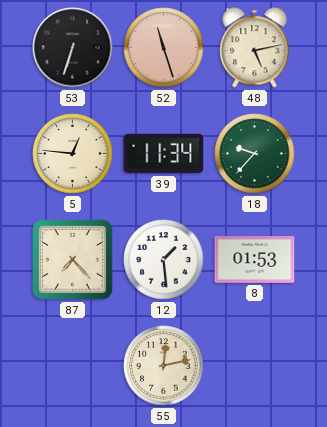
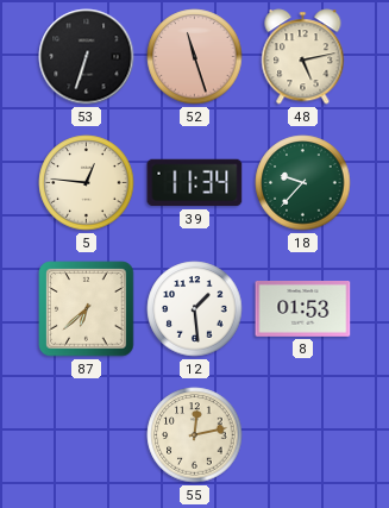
87: 7:23 -> 6:38
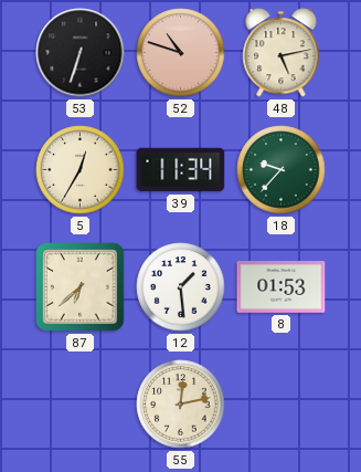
52: 11:27 -> 10:48
5: 12:46 -> 12:35
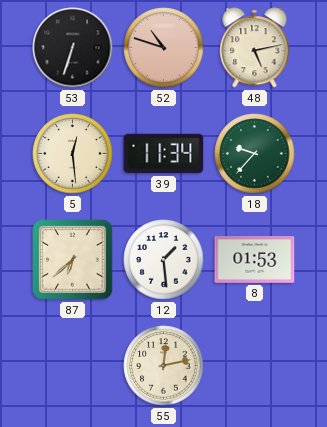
5: 12:35 -> 12:29
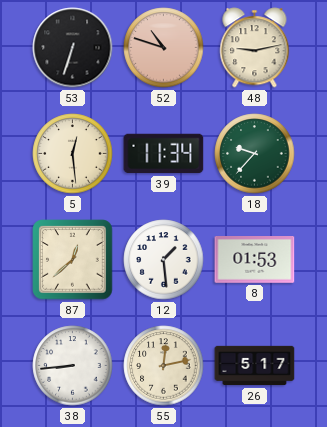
48: 5:13 -> 9:13
87: 6:38 -> 12:38
38: none -> 8:44
26: none -> 5:17
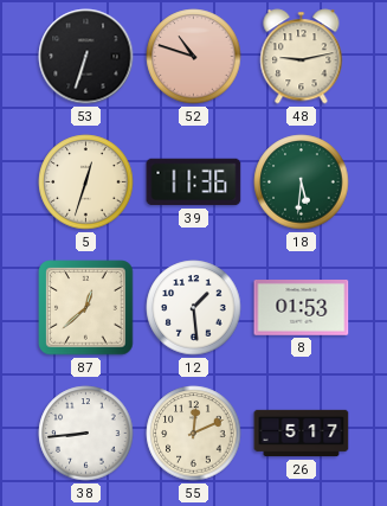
5: 12:29 -> 12:33
39: 11:34 -> 11:36
18: 9:37 -> 5:31
55: 12:13 -> 12:11
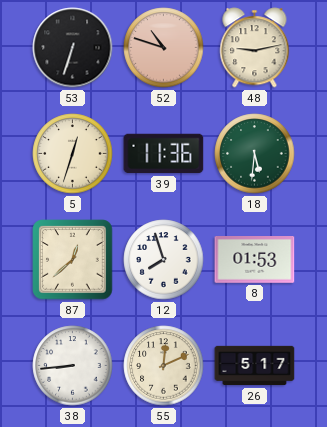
12: 1:29 -> 7:57
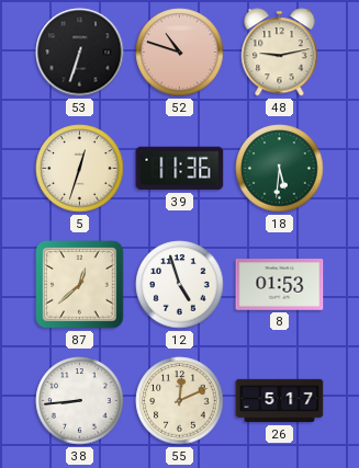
12: 7:57 -> 4:57
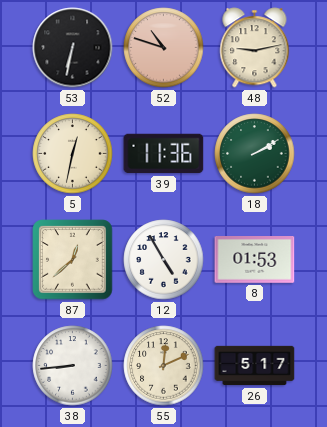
53: 6:33 -> 6:32
5: 12:33 -> 12:32
18: 5:31 -> 2:10
12: 4:57 -> 4:55
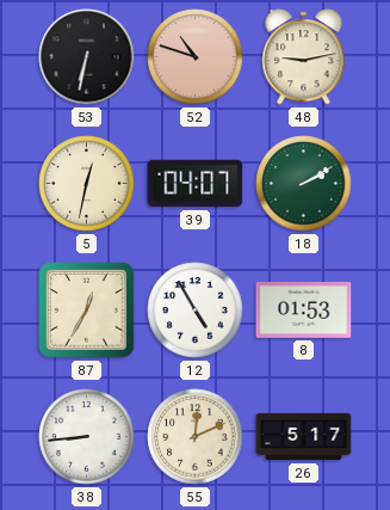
39: 11:36 -> 04:07
87: 12:38 -> 12:35
